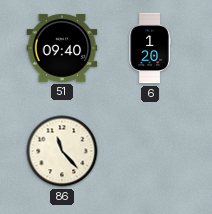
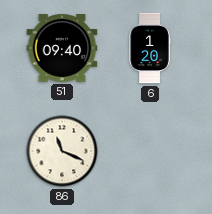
86: 11:23 -> 11:19
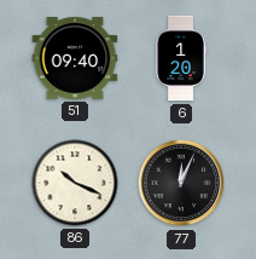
86: 11:19 -> 10:19
77: none -> 12:04
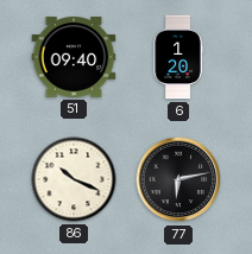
77: 12:04 -> 6:13
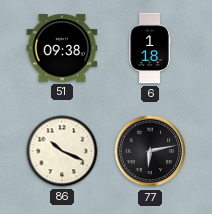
51: 09:40 -> 09:38
6: 1:20 -> 1:18
